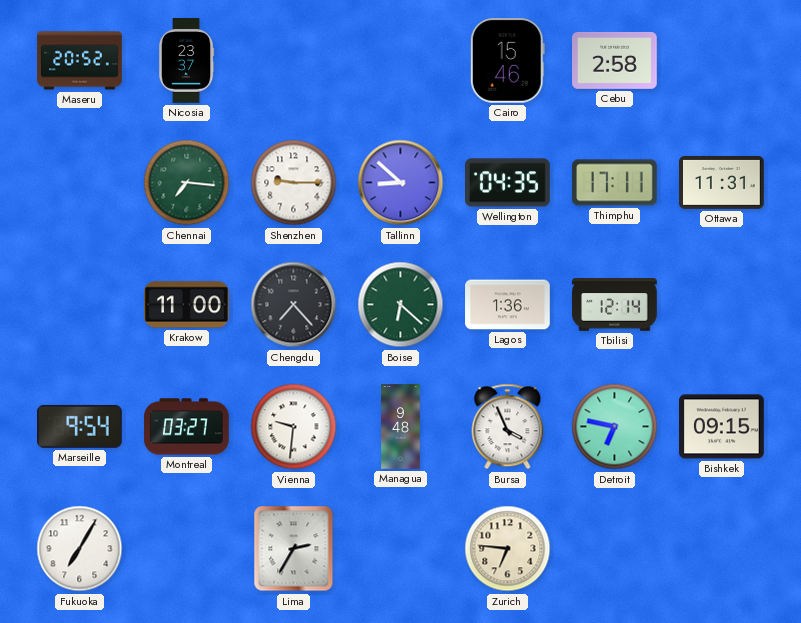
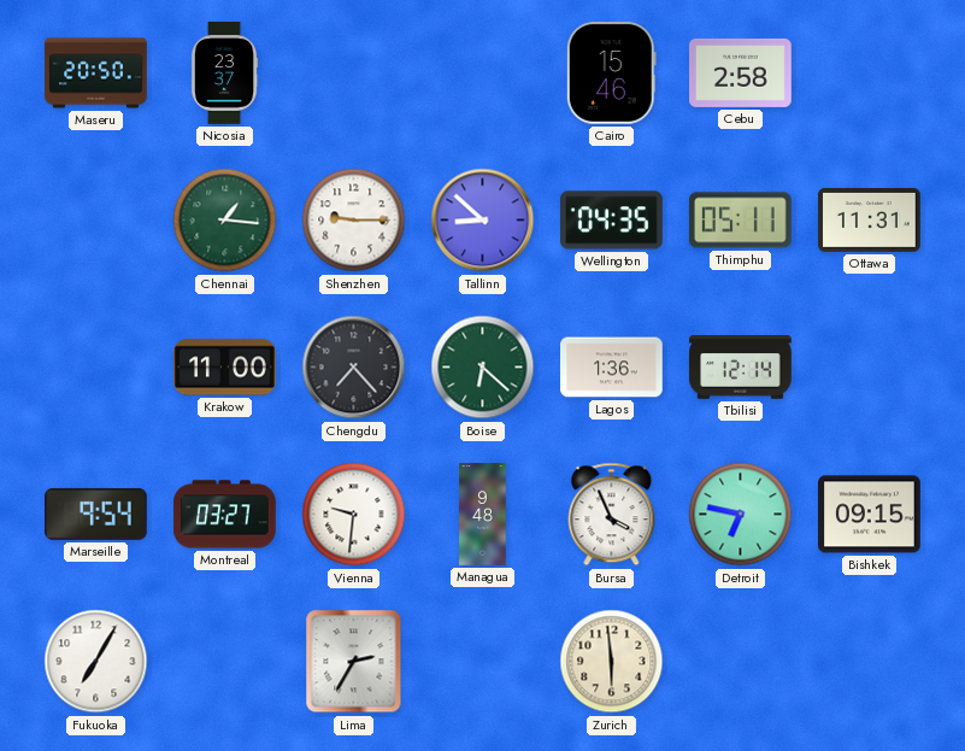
Maseru: 20:52 -> 20:50
Chennai: 7:16 -> 1:16
Thimphu: 17:11 -> 05:11
Zurich: 6:46 -> 5:59
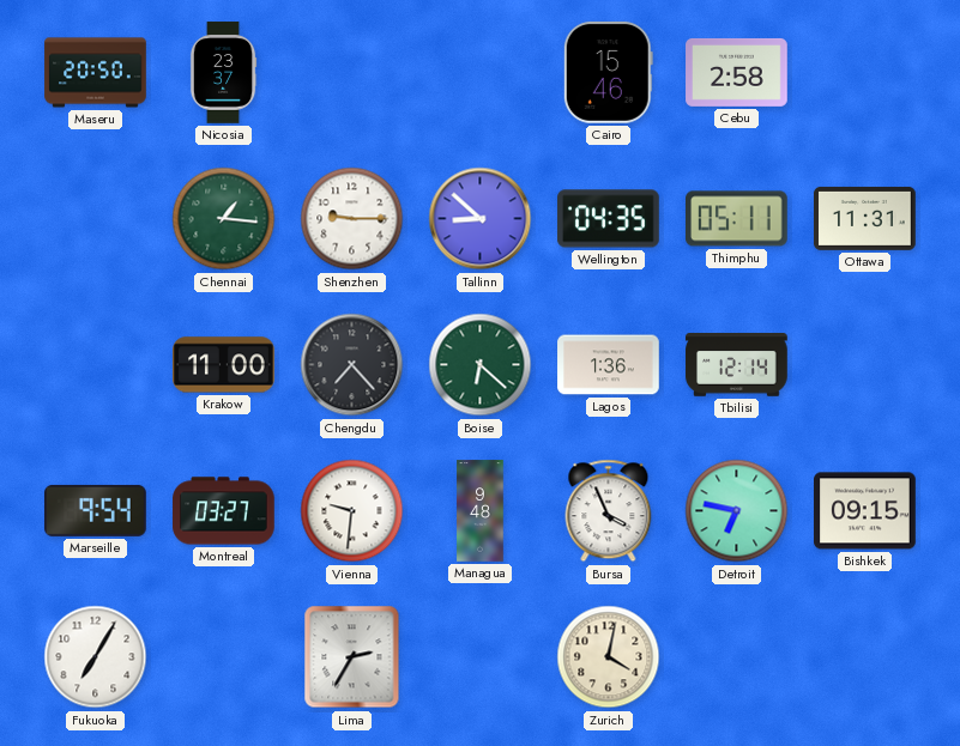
Zurich: 5:59 -> 4:02
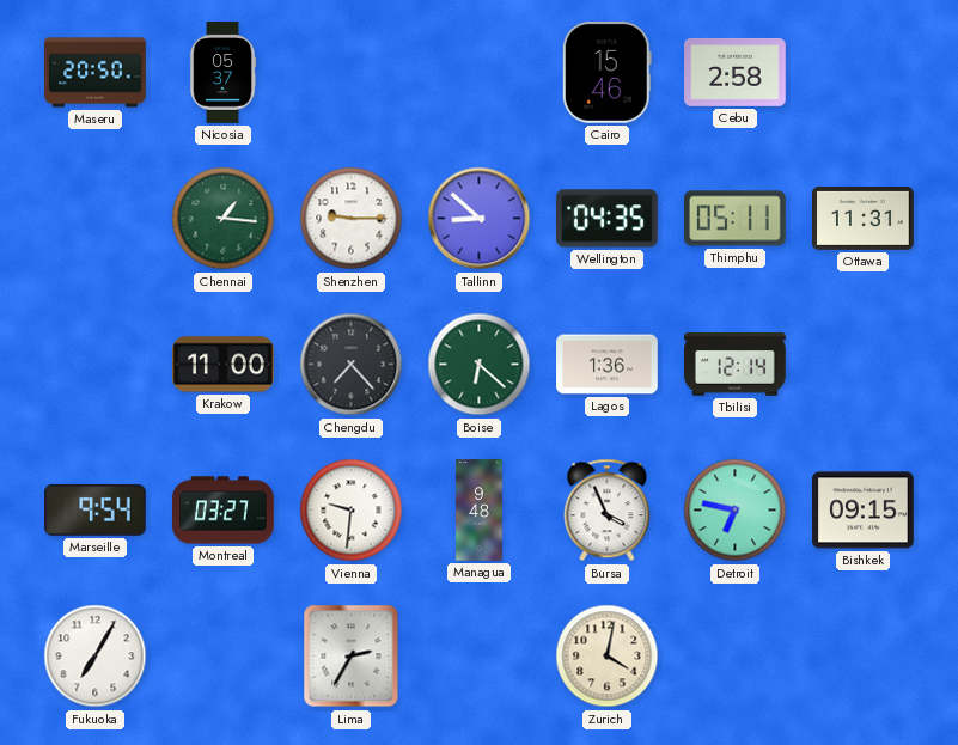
Nicosia: 23:37 -> 05:37
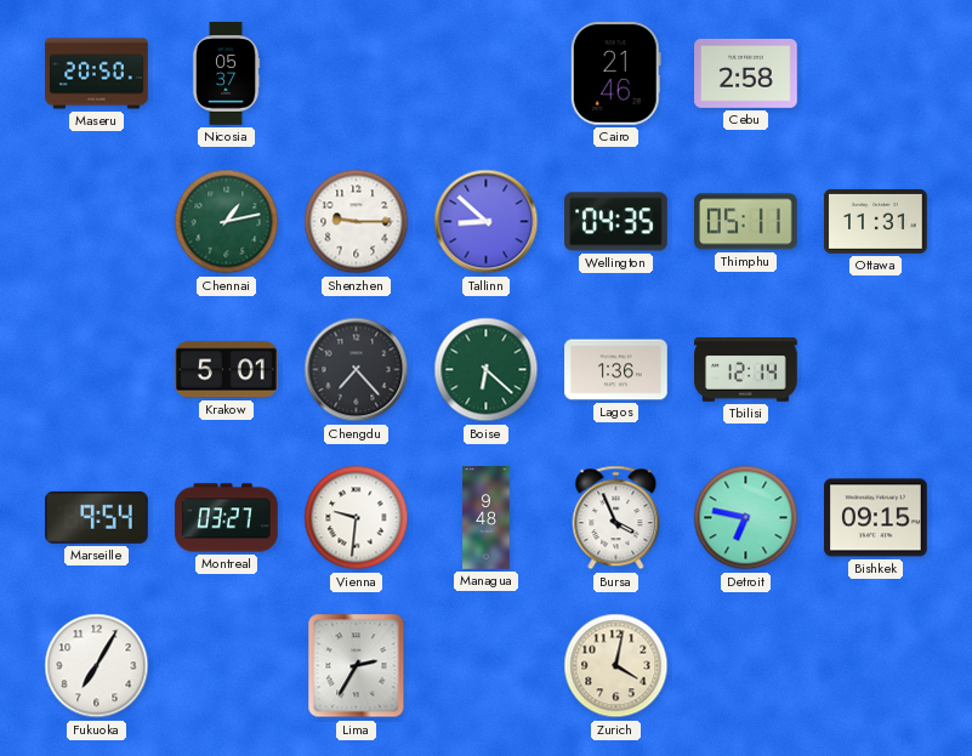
Cairo: 15:46 -> 21:46
Chennai: 1:16 -> 1:13
Krakow: 11:00 -> 5:01
